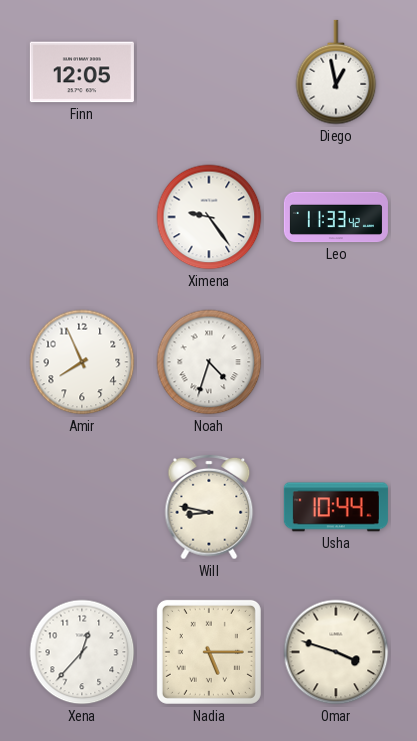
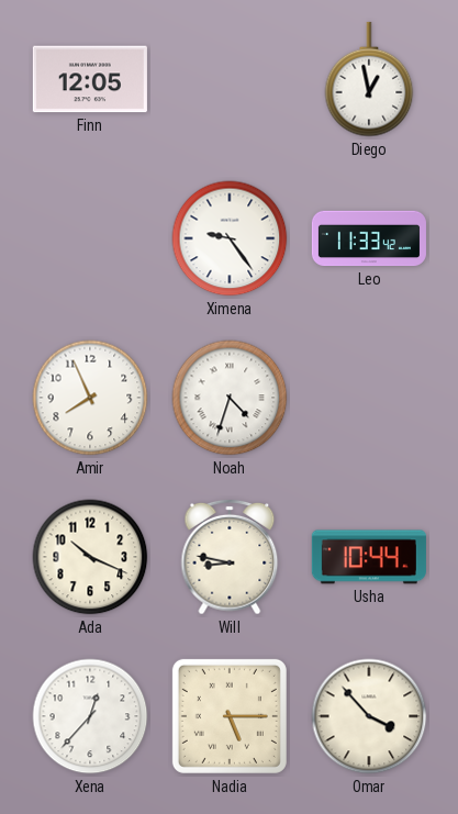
Ada: none -> 10:19
Omar: 3:48 -> 3:53
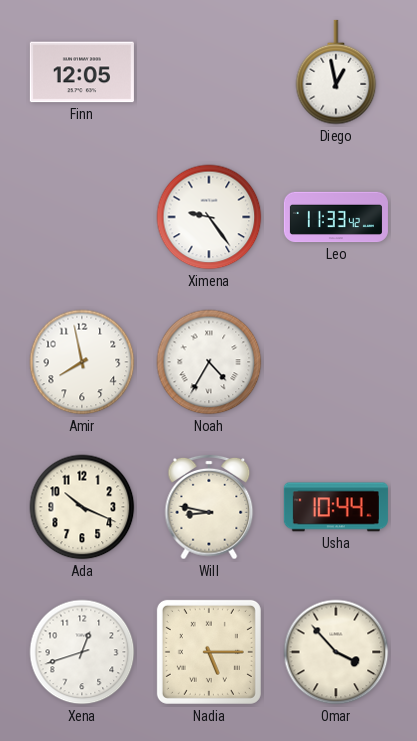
Amir: 7:56 -> 7:58
Noah: 4:33 -> 4:35
Xena: 12:37 -> 12:42
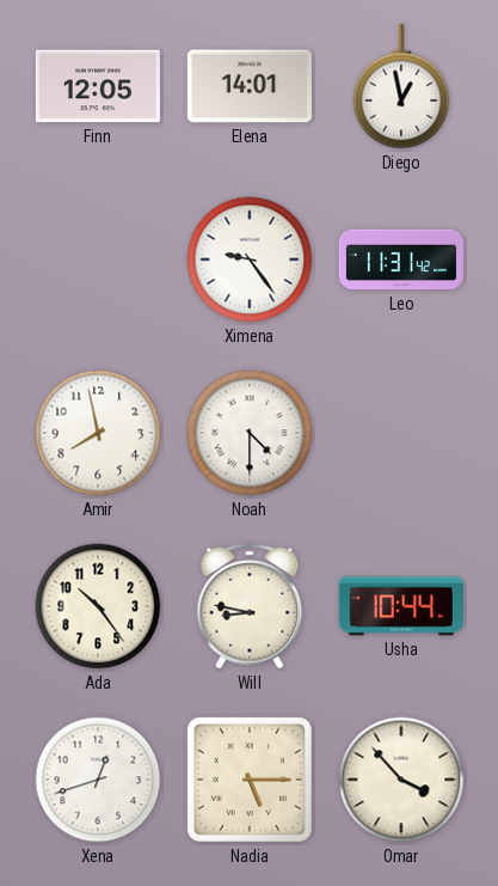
Elena: none -> 14:01
Leo: 11:33 -> 11:31
Noah: 4:35 -> 4:30
Ada: 10:19 -> 10:24
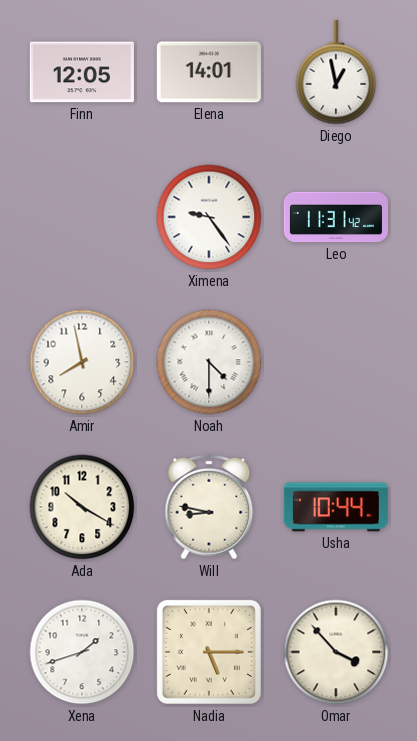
Ada: 10:24 -> 10:20
Xena: 12:42 -> 1:42
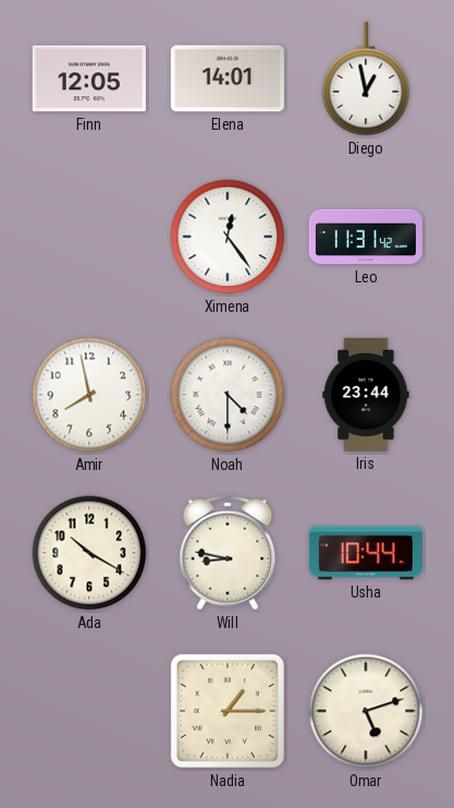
Ximena: 9:24 -> 12:24
Iris: none -> 23:44
Xena: 1:42 -> none
Nadia: 5:15 -> 1:15
Omar: 3:53 -> 5:12
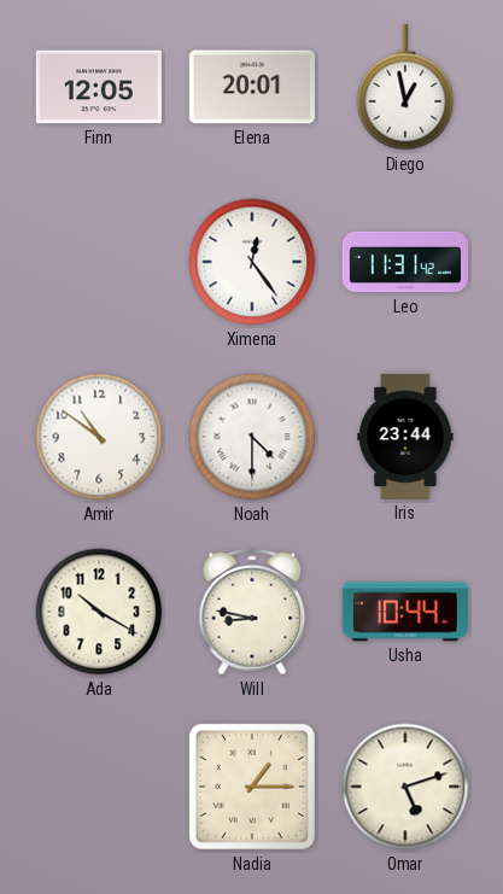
Elena: 14:01 -> 20:01
Amir: 7:58 -> 10:51
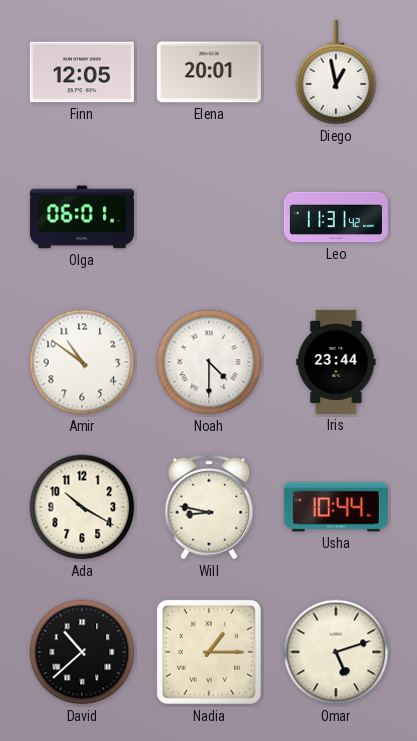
Olga: none -> 06:01
Ximena: 12:24 -> none
David: none -> 10:38
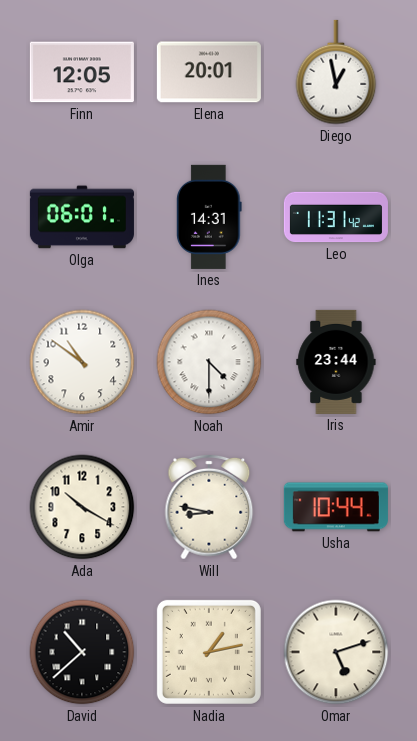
Ines: none -> 14:31
Nadia: 1:15 -> 1:13
